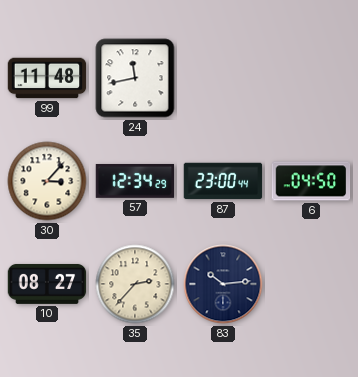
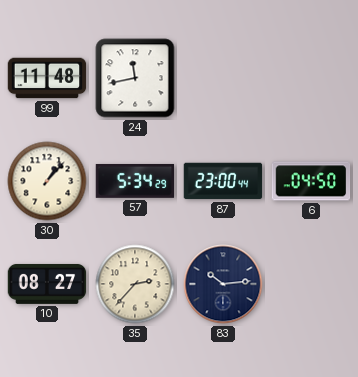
30: 3:07 -> 1:07
57: 12:34 -> 5:34
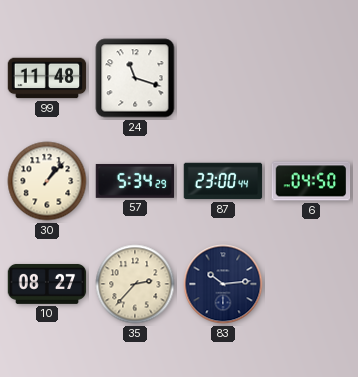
24: 11:43 -> 11:18
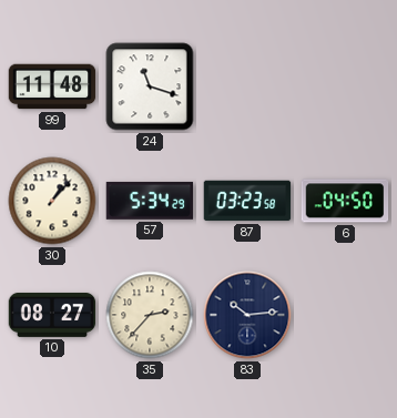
87: 23:00 -> 03:23
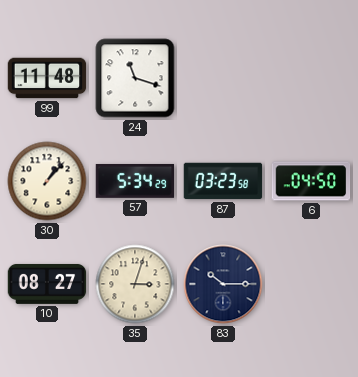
35: 2:37 -> 3:03
83: 10:14 -> 10:15
